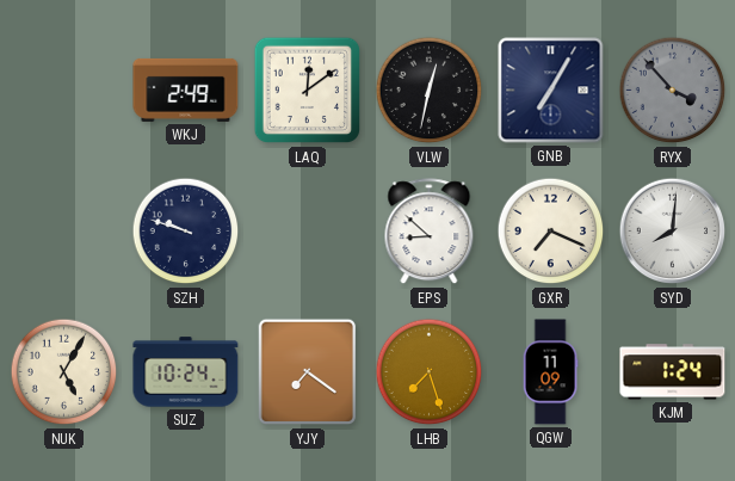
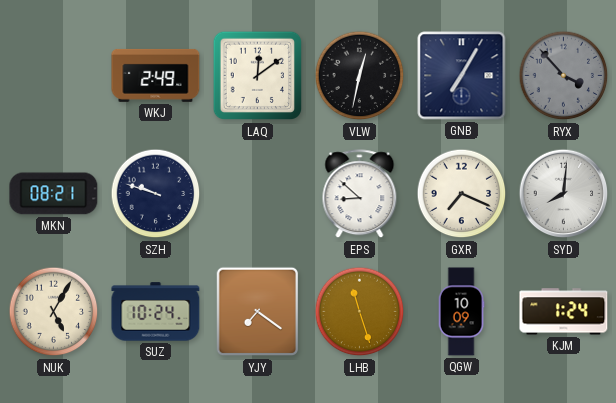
MKN: none -> 08:21
LHB: 7:27 -> 11:27
QGW: 11:09 -> 10:09
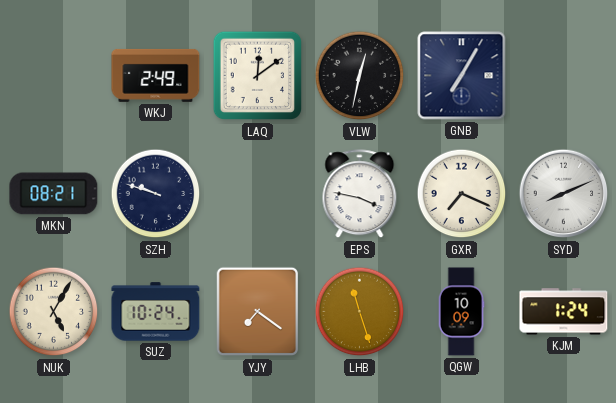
RYX: 3:53 -> none
EPS: 8:52 -> 3:47
SYD: 8:01 -> 8:11
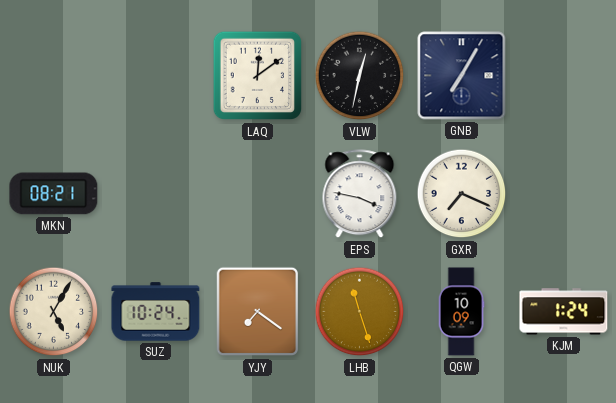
WKJ: 2:49 -> none
SZH: 9:48 -> none
SYD: 8:11 -> none
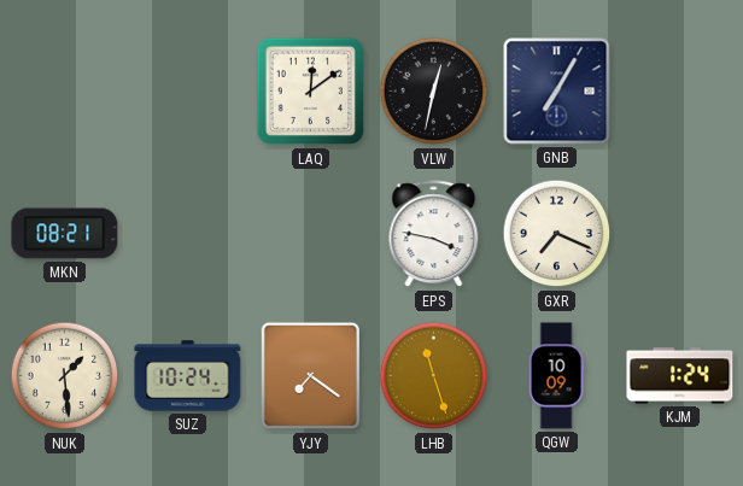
NUK: 5:05 -> 1:29
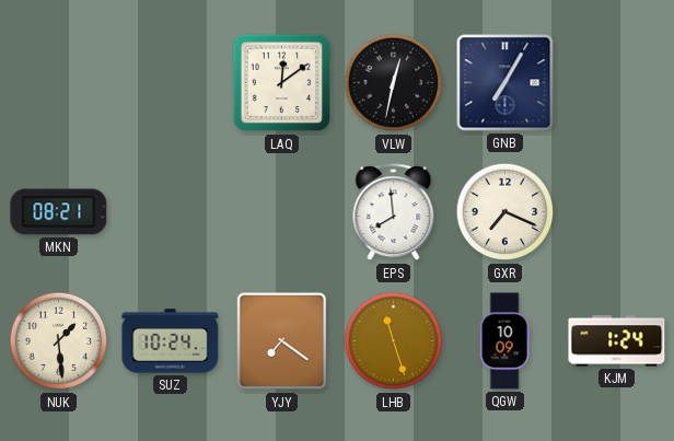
EPS: 3:47 -> 7:59
